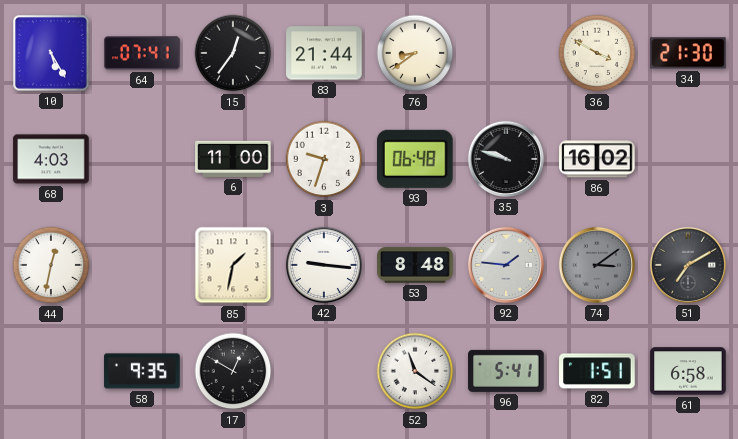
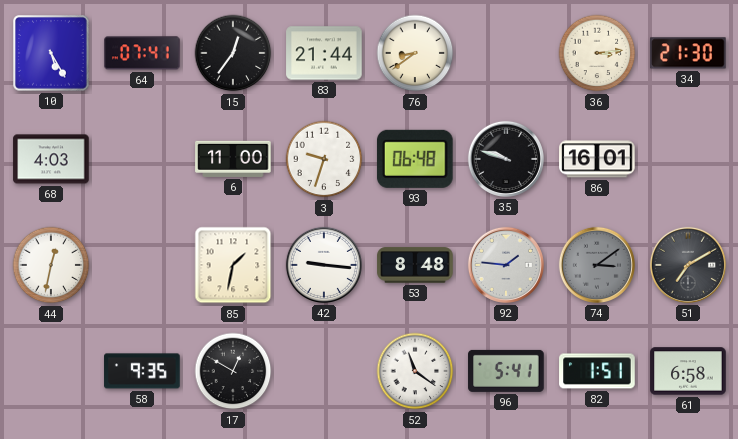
36: 3:50 -> 3:14
86: 16:02 -> 16:01
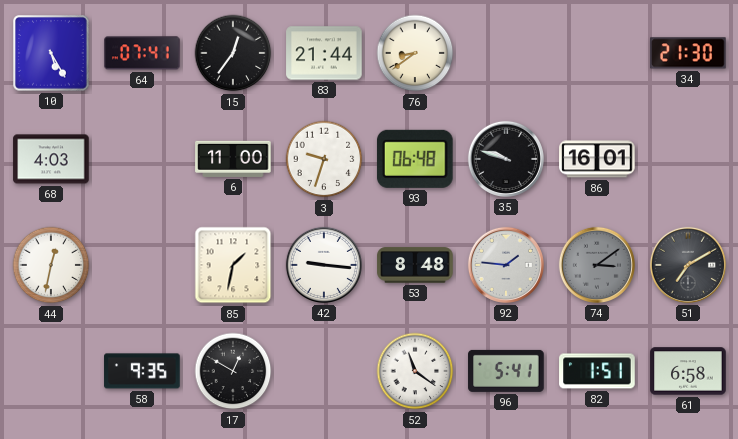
36: 3:14 -> none
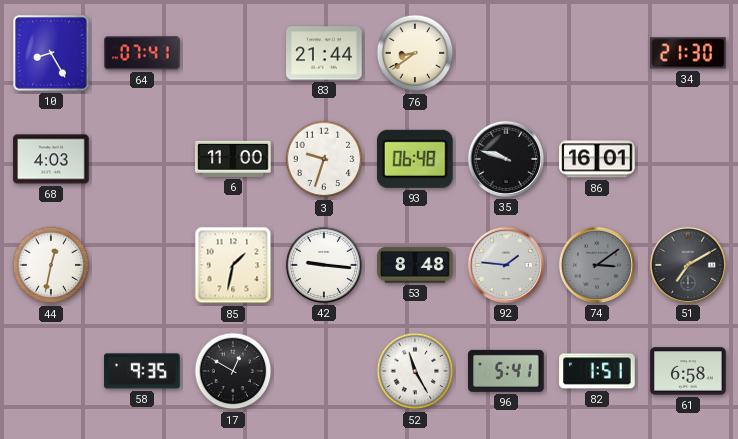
10: 5:25 -> 8:25
15: 12:36 -> none
52: 11:21 -> 11:25
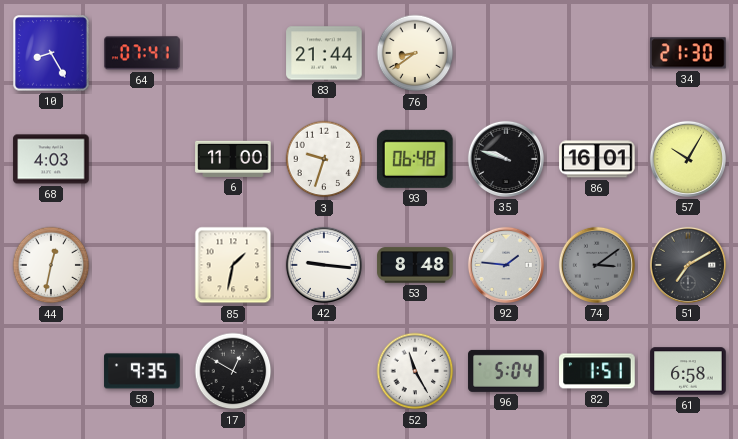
57: none -> 10:05
96: 5:41 -> 5:04
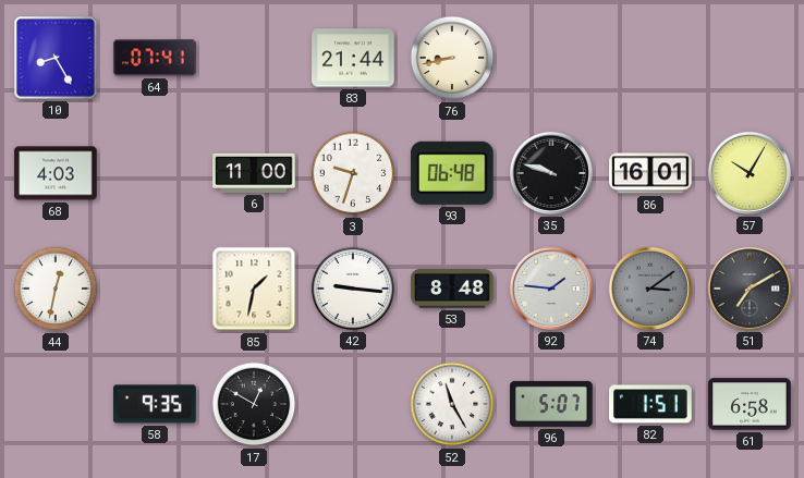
76: 8:39 -> 8:43
34: 21:30 -> none
96: 5:04 -> 5:07
